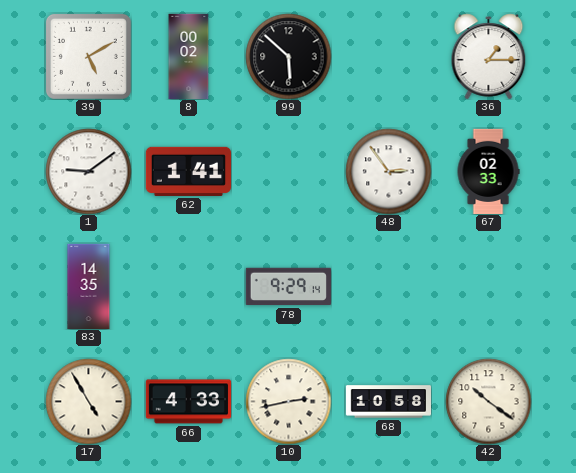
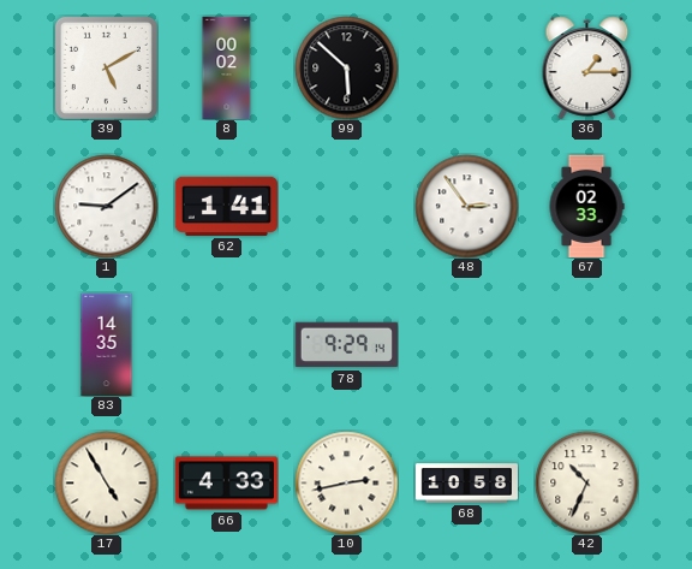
42: 10:21 -> 10:34
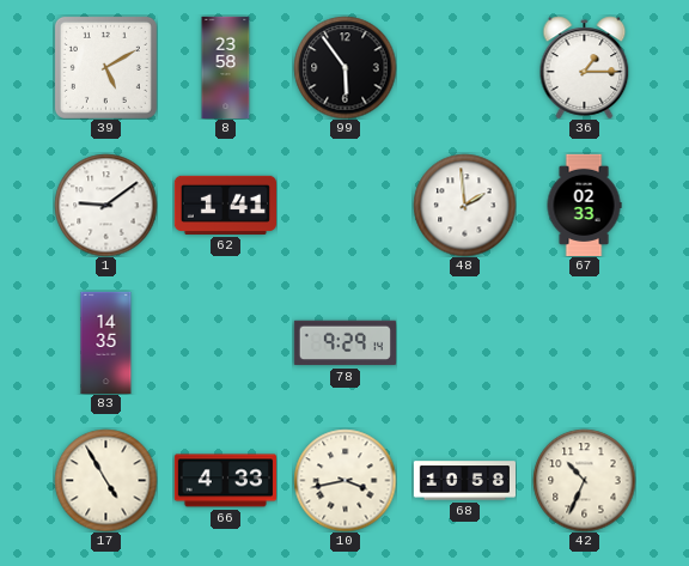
8: 00:02 -> 23:58
99: 5:52 -> 5:54
48: 2:54 -> 1:59
10: 2:43 -> 3:43
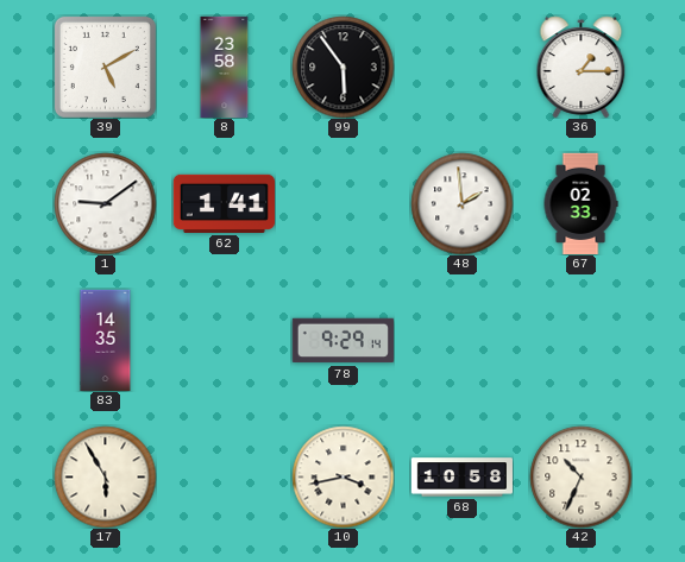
17: 4:55 -> 5:55
66: 4:33 -> none
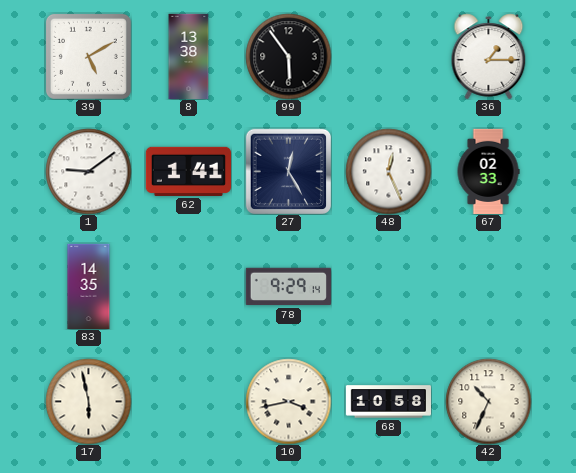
8: 23:58 -> 13:38
27: none -> 12:25
48: 1:59 -> 12:26
17: 5:55 -> 5:58
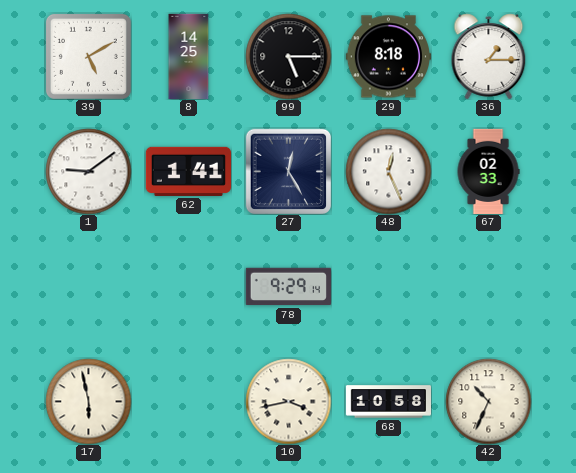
8: 13:38 -> 14:25
99: 5:54 -> 5:15
29: none -> 8:18
83: 14:35 -> none
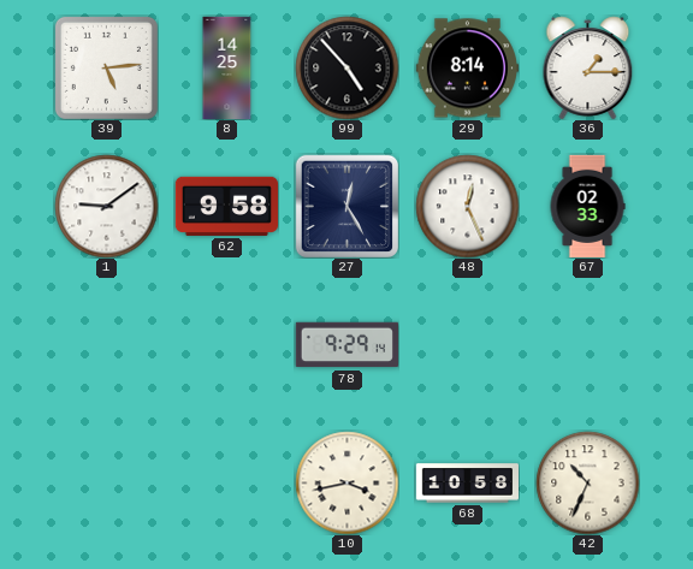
39: 5:10 -> 5:14
99: 5:15 -> 4:53
29: 8:18 -> 8:14
62: 1:41 -> 9:58
17: 5:58 -> none
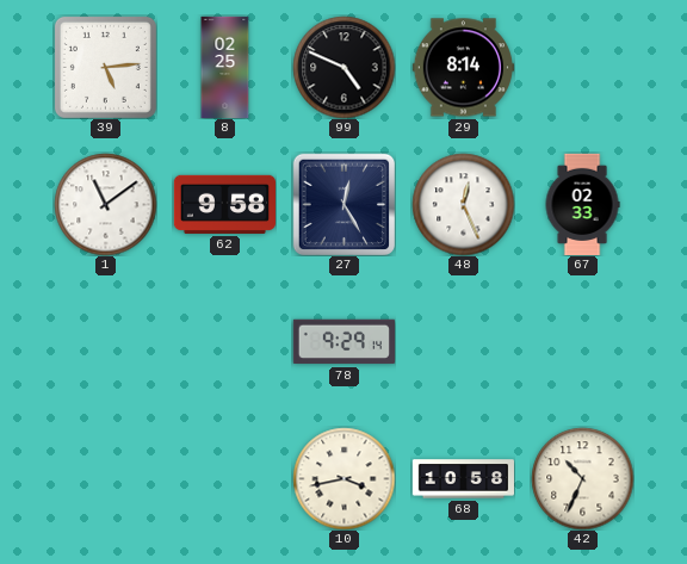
8: 14:25 -> 02:25
99: 4:53 -> 4:49
36: 1:15 -> none
1: 9:09 -> 11:09
